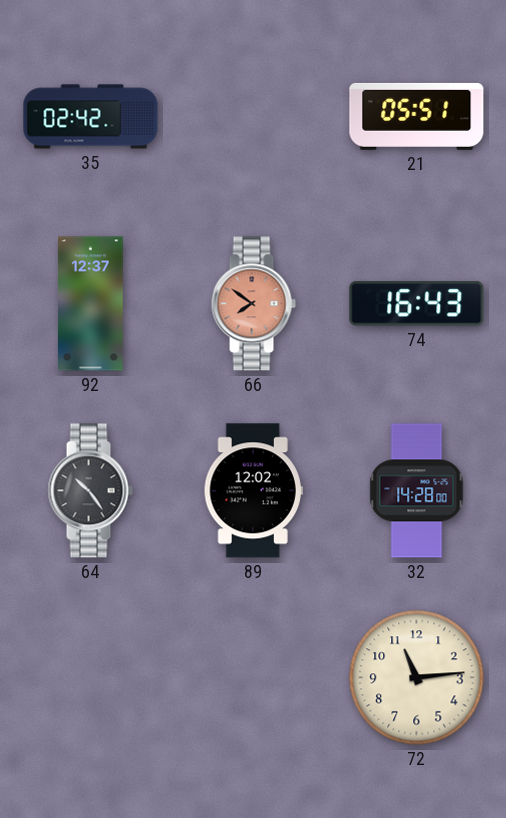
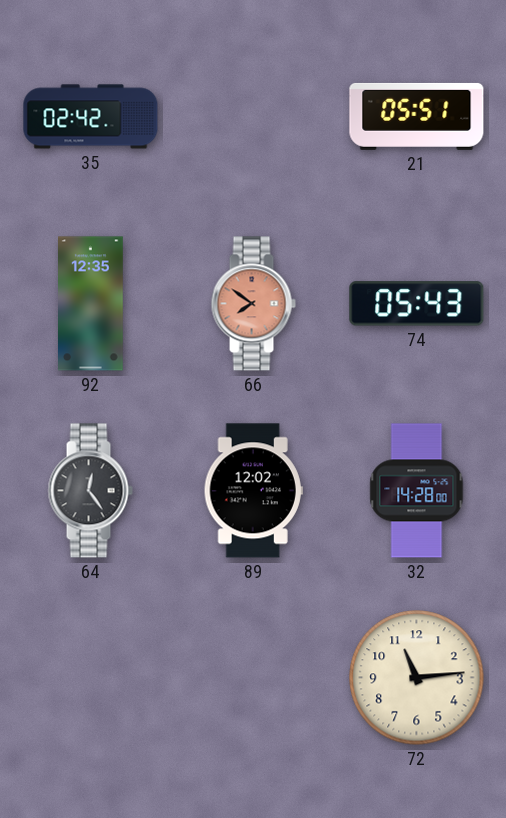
92: 12:37 -> 12:35
74: 16:43 -> 05:43
64: 10:24 -> 12:24
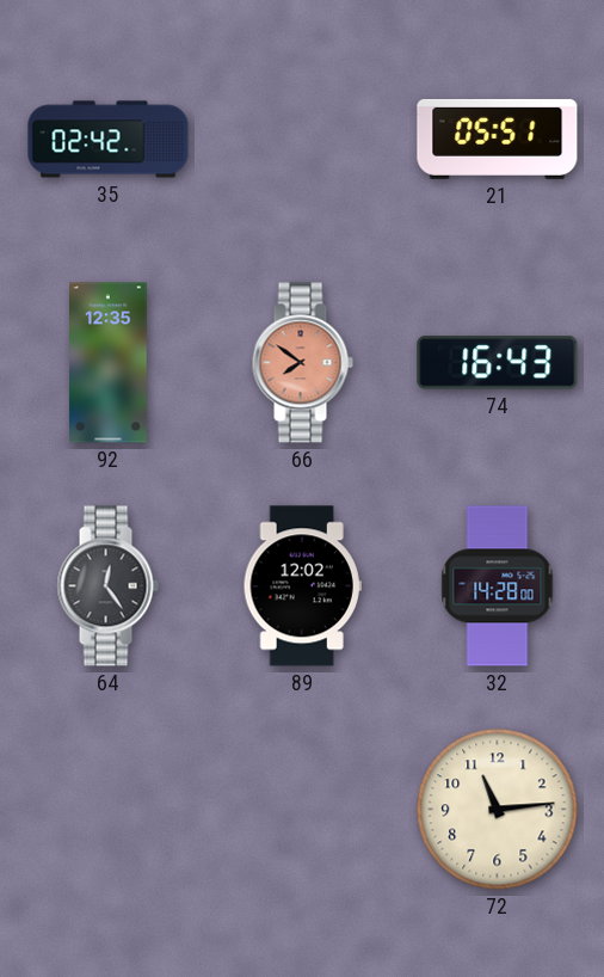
74: 05:43 -> 16:43
